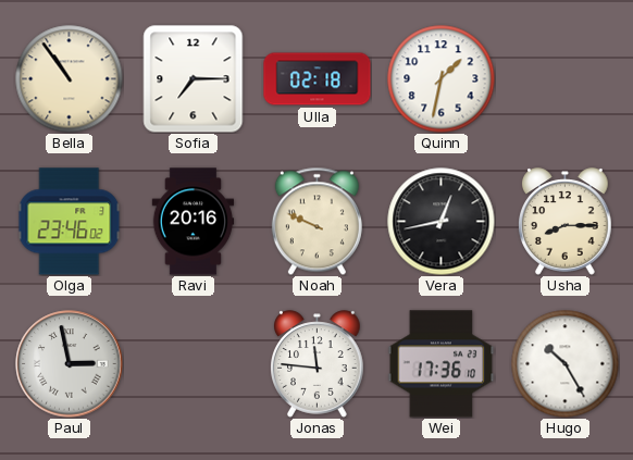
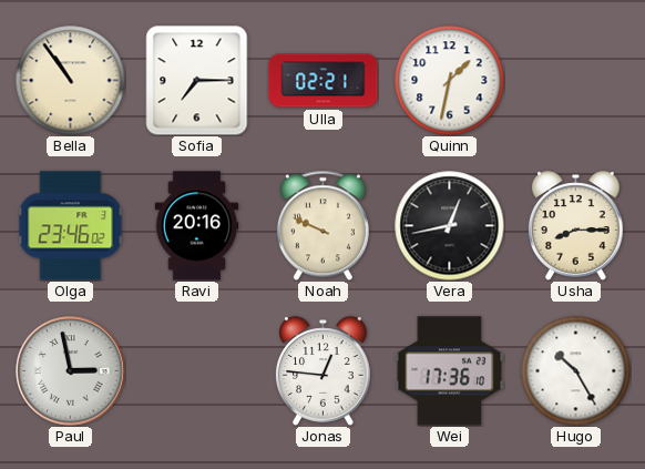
Ulla: 02:18 -> 02:21
Jonas: 11:46 -> 12:46
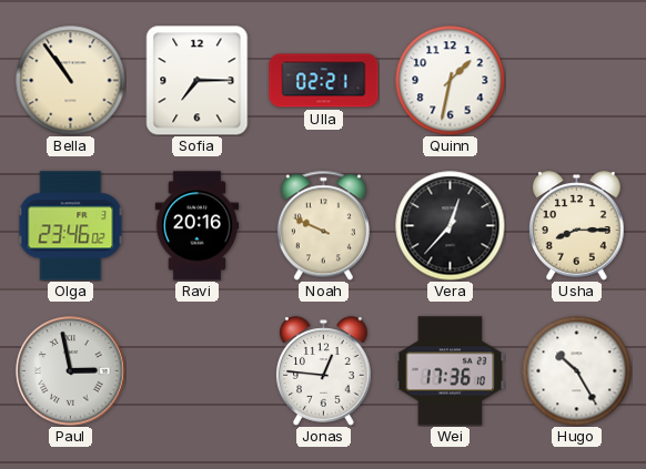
Vera: 12:43 -> 12:37
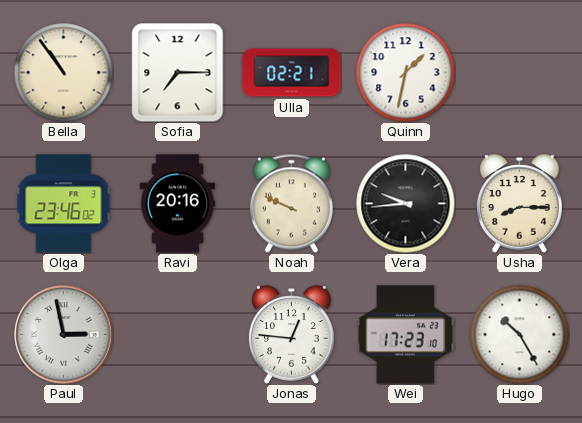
Vera: 12:37 -> 9:44
Wei: 17:36 -> 17:23
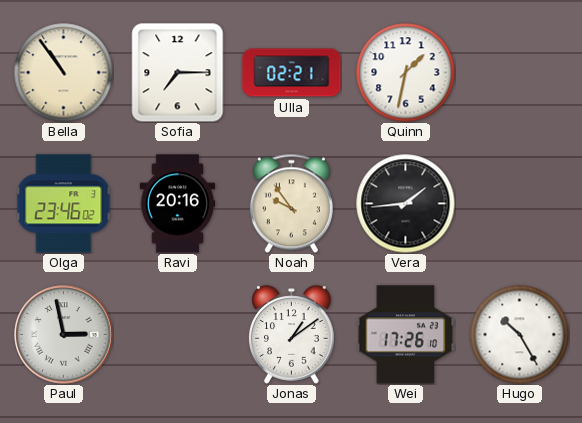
Noah: 9:49 -> 9:54
Vera: 9:44 -> 1:44
Usha: 8:15 -> none
Jonas: 12:46 -> 1:09
Wei: 17:23 -> 17:26
